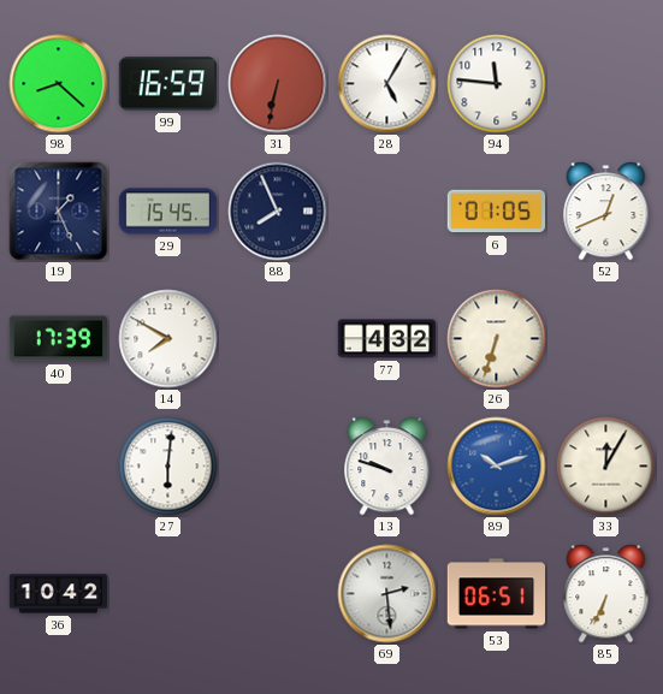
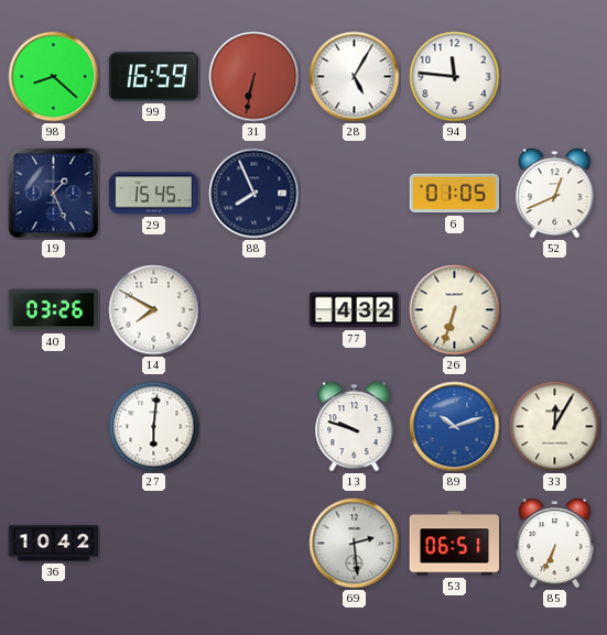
40: 17:39 -> 03:26
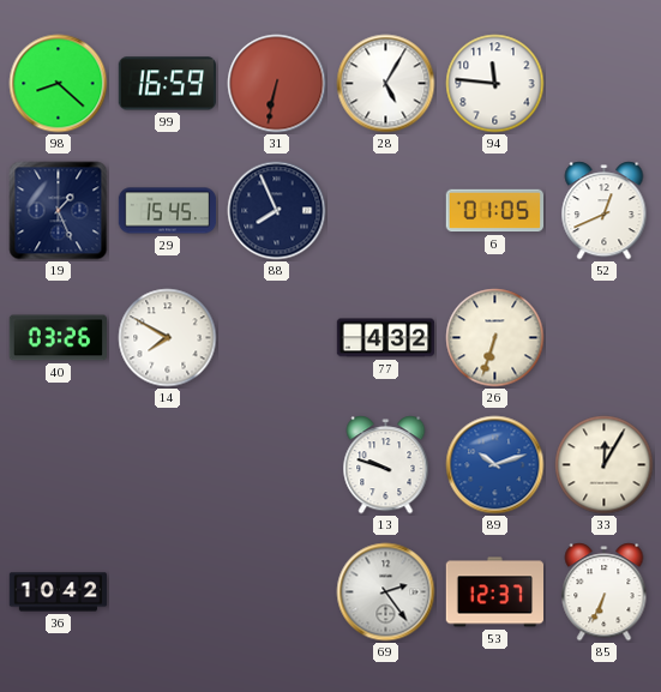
27: 6:01 -> none
69: 2:29 -> 2:24
53: 06:51 -> 12:37
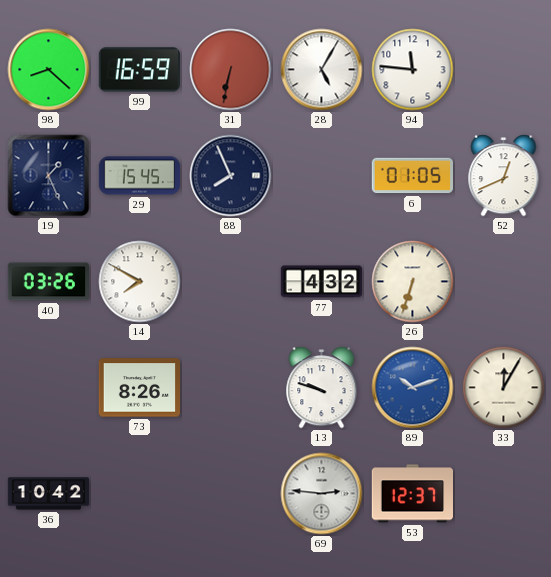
73: none -> 8:26
69: 2:24 -> 2:46
85: 6:34 -> none
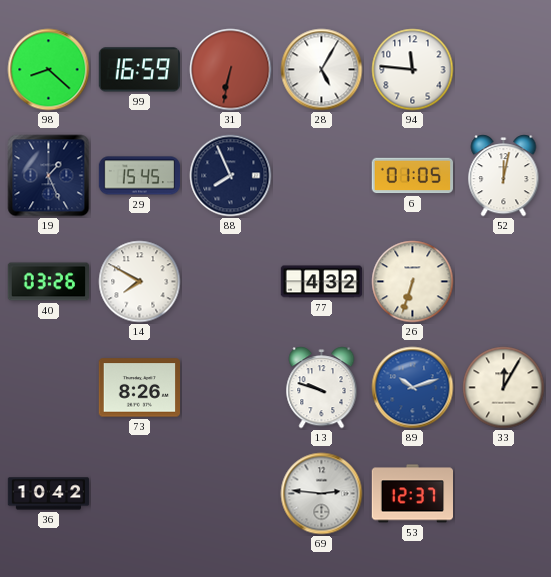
52: 12:41 -> 12:02
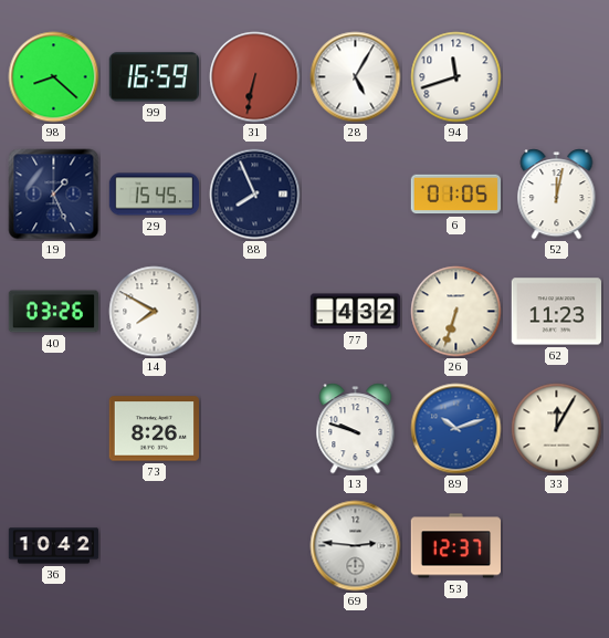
94: 11:46 -> 11:42
62: none -> 11:23
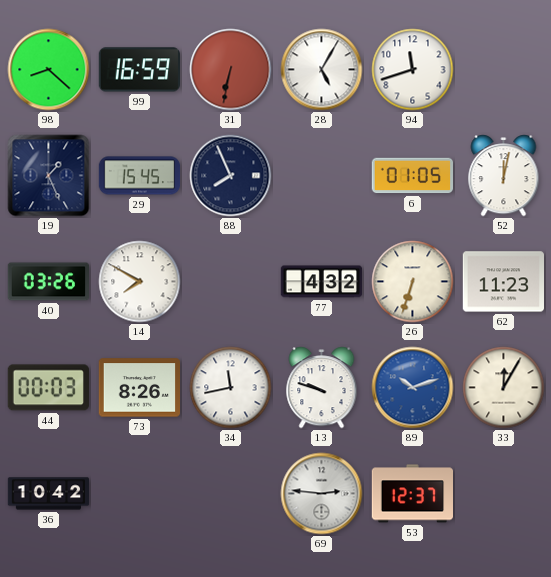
44: none -> 00:03
34: none -> 11:43
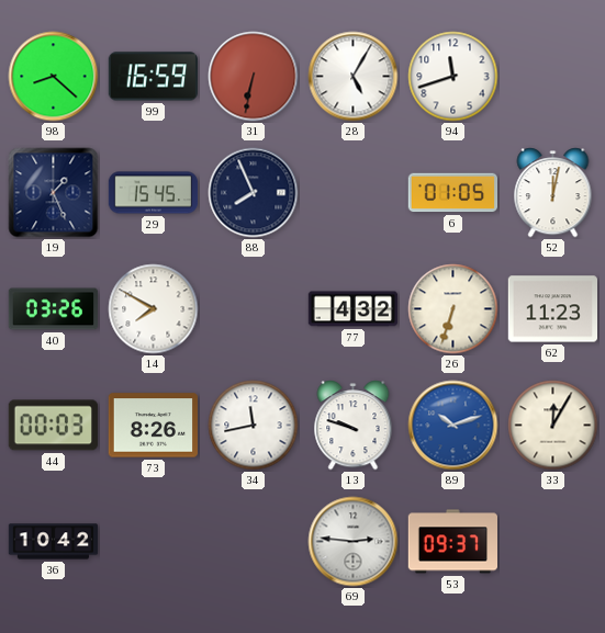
53: 12:37 -> 09:37
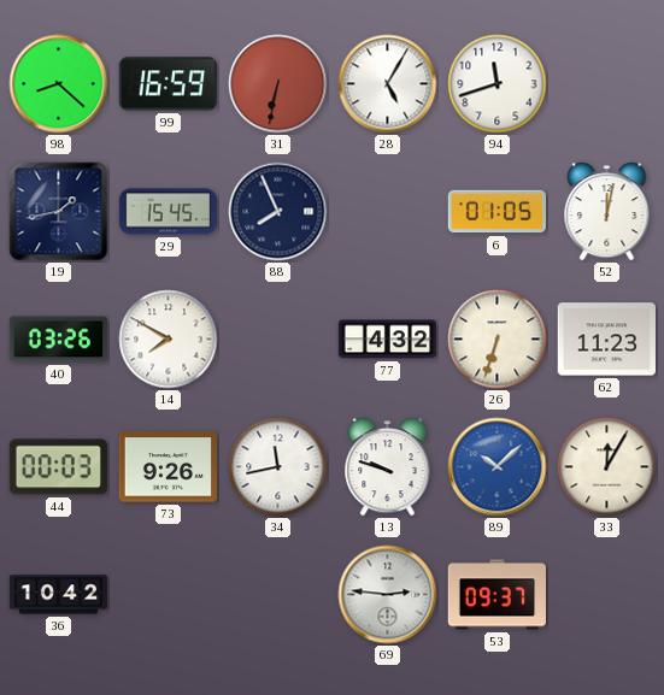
19: 1:26 -> 1:43
73: 8:26 -> 9:26
89: 10:12 -> 10:08
